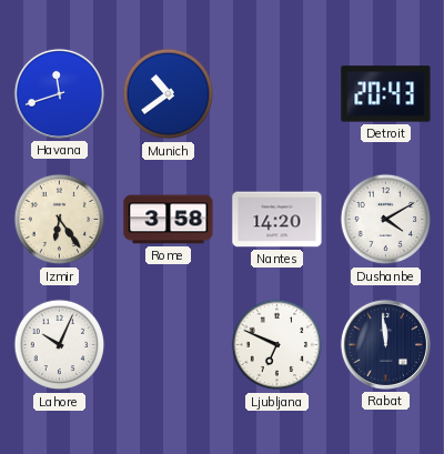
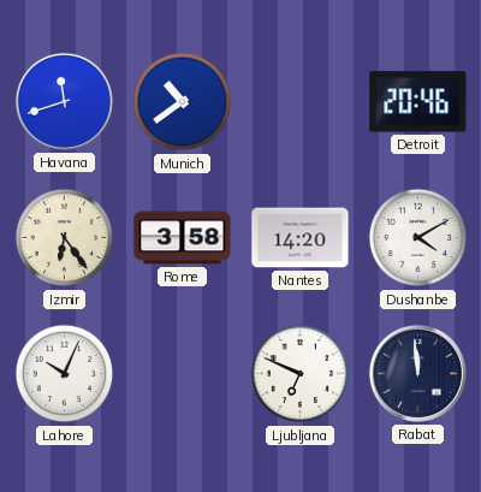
Detroit: 20:43 -> 20:46
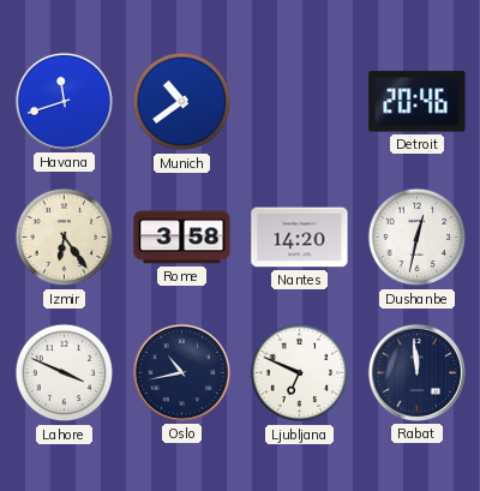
Dushanbe: 4:10 -> 12:32
Lahore: 10:04 -> 3:49
Oslo: none -> 10:43
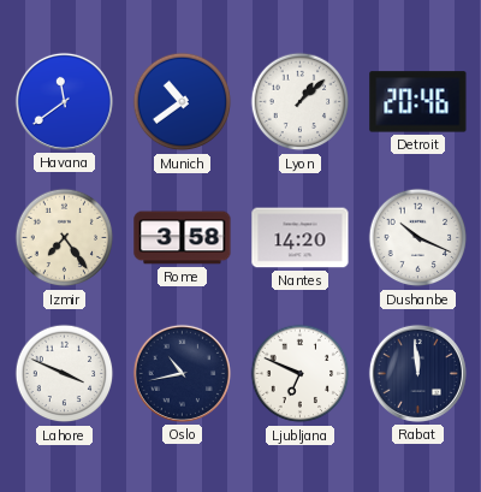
Havana: 11:42 -> 11:39
Lyon: none -> 1:08
Izmir: 6:24 -> 7:24
Dushanbe: 12:32 -> 10:19
